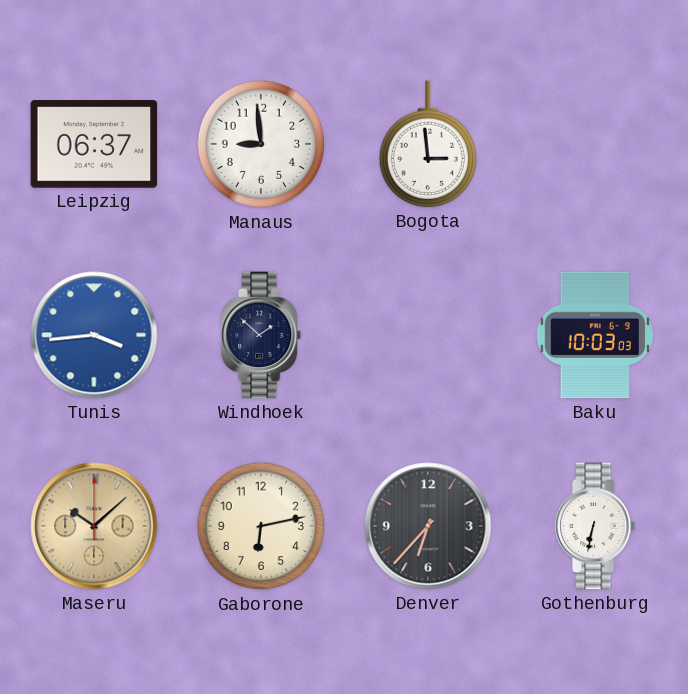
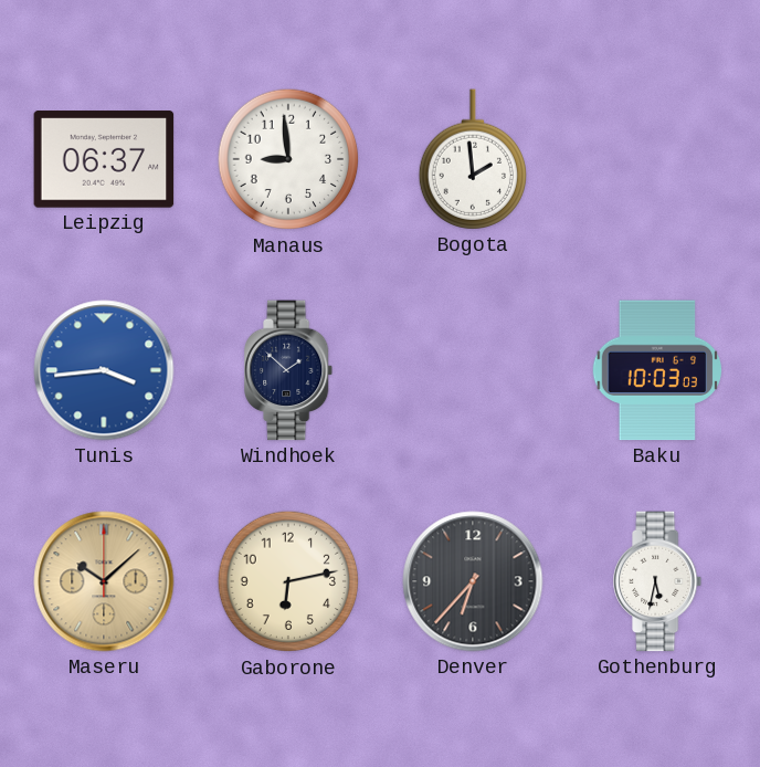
Bogota: 2:59 -> 1:59
Gothenburg: 6:32 -> 5:32
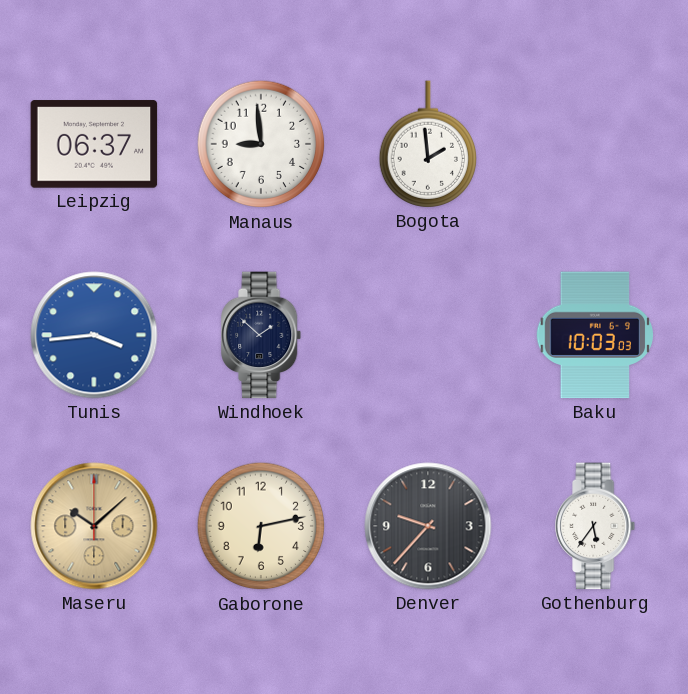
Denver: 6:37 -> 9:37
Gothenburg: 5:32 -> 5:36
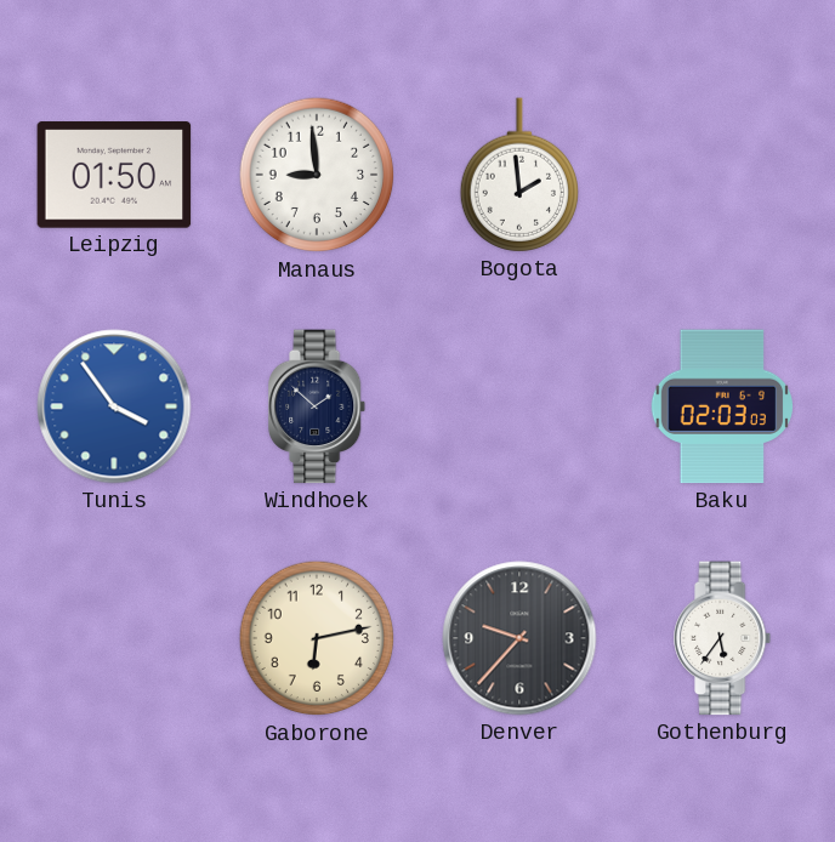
Leipzig: 06:37 -> 01:50
Tunis: 3:44 -> 3:54
Baku: 10:03 -> 02:03
Maseru: 10:08 -> none
